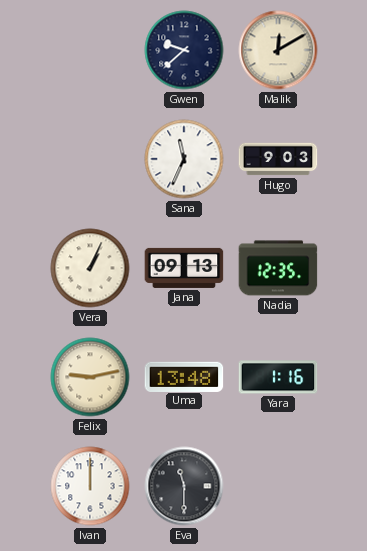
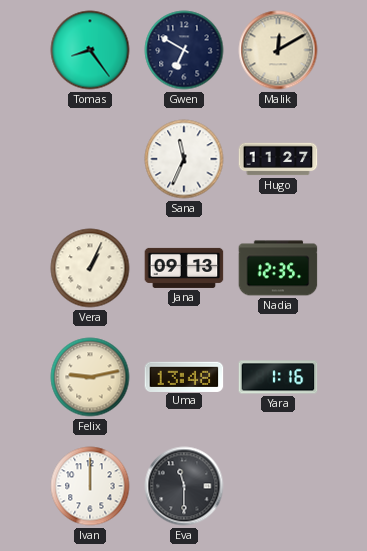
Tomas: none -> 8:24
Gwen: 9:38 -> 6:50
Hugo: 9:03 -> 11:27
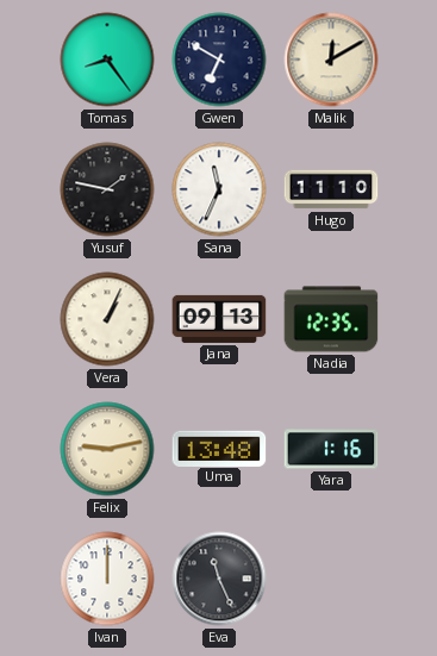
Yusuf: none -> 1:47
Hugo: 11:27 -> 11:10
Eva: 11:30 -> 11:26
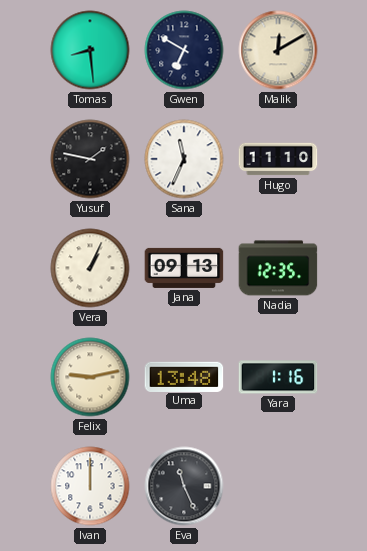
Tomas: 8:24 -> 8:29
